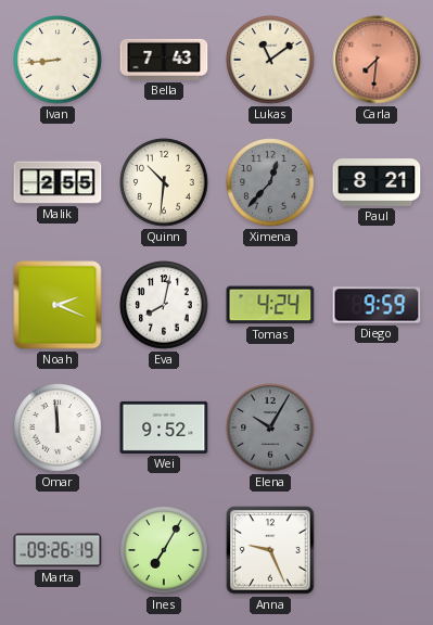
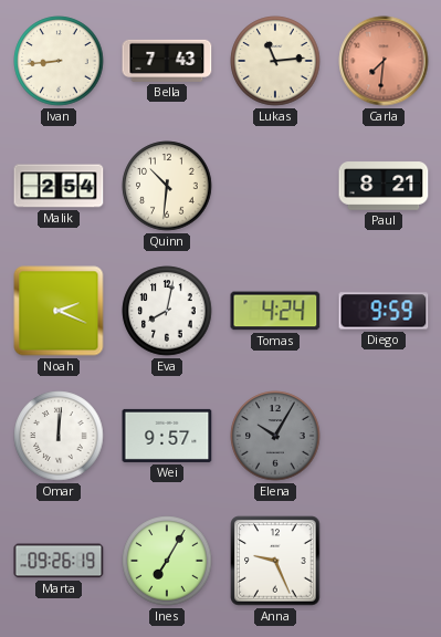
Lukas: 11:09 -> 11:14
Malik: 2:55 -> 2:54
Ximena: 12:37 -> none
Omar: 11:59 -> 12:01
Wei: 9:52 -> 9:57
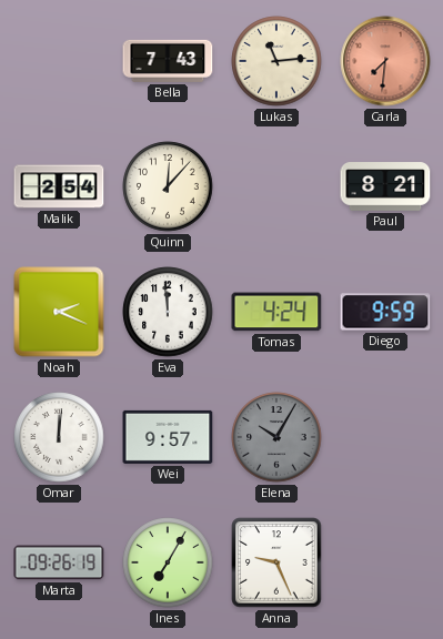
Ivan: 8:44 -> none
Quinn: 10:31 -> 12:07
Eva: 8:02 -> 11:59
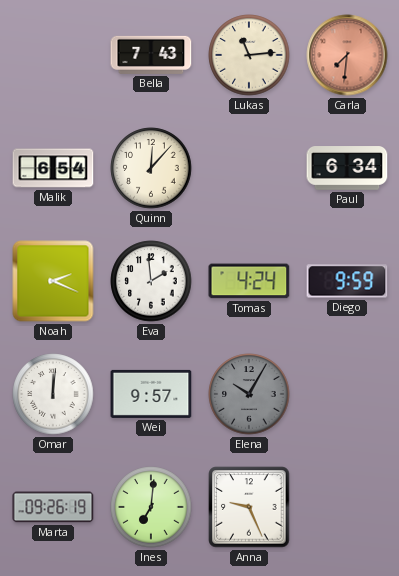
Malik: 2:54 -> 6:54
Paul: 8:21 -> 6:34
Eva: 11:59 -> 1:59
Ines: 7:05 -> 7:01
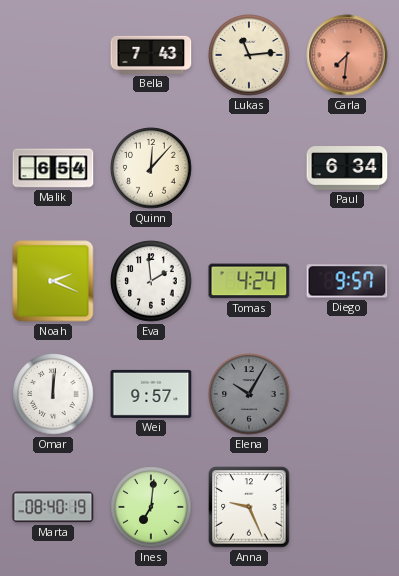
Diego: 9:59 -> 9:57
Marta: 09:26 -> 08:40
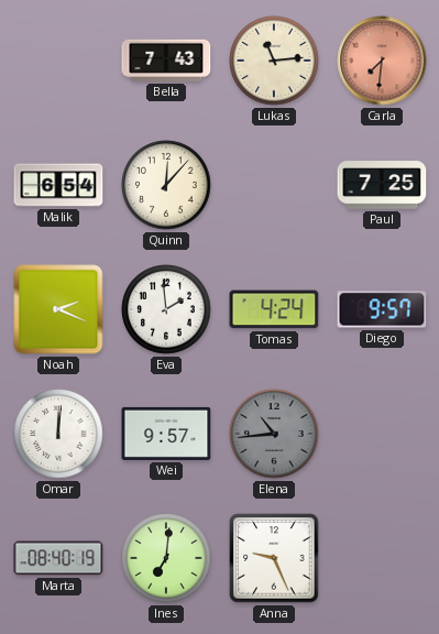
Paul: 6:34 -> 7:25
Elena: 10:05 -> 10:44
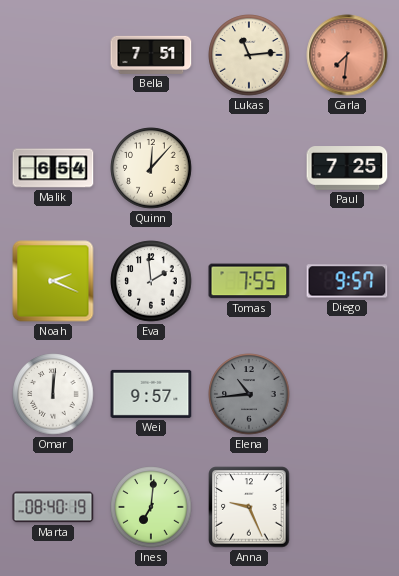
Bella: 7:43 -> 7:51
Tomas: 4:24 -> 7:55
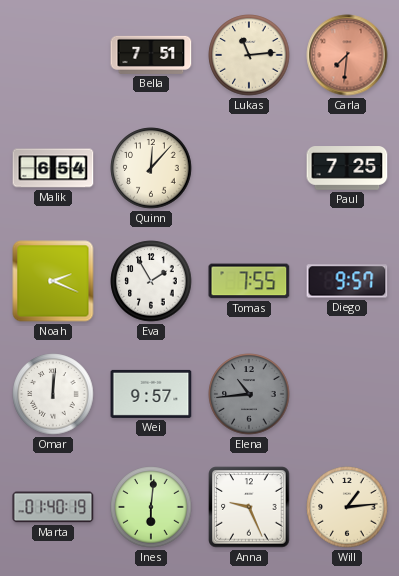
Eva: 1:59 -> 1:55
Marta: 08:40 -> 01:40
Ines: 7:01 -> 6:01
Will: none -> 1:14
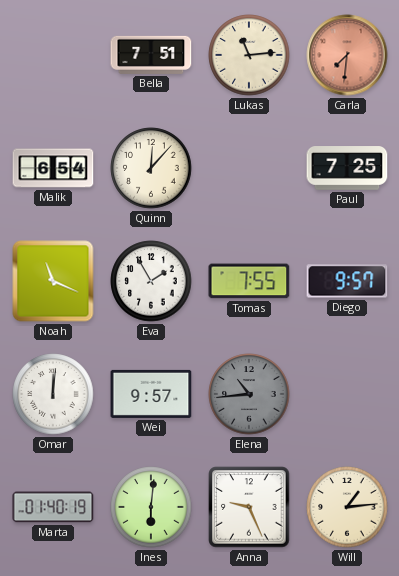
Noah: 2:19 -> 11:19
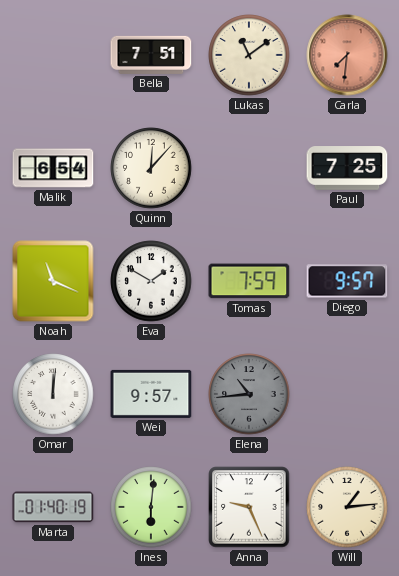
Lukas: 11:14 -> 11:09
Eva: 1:55 -> 1:50
Tomas: 7:55 -> 7:59
